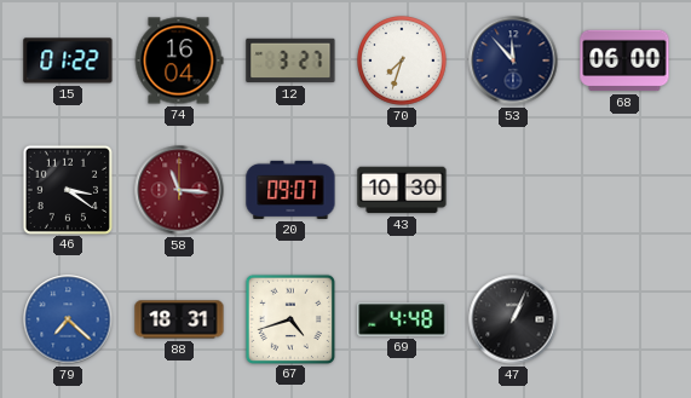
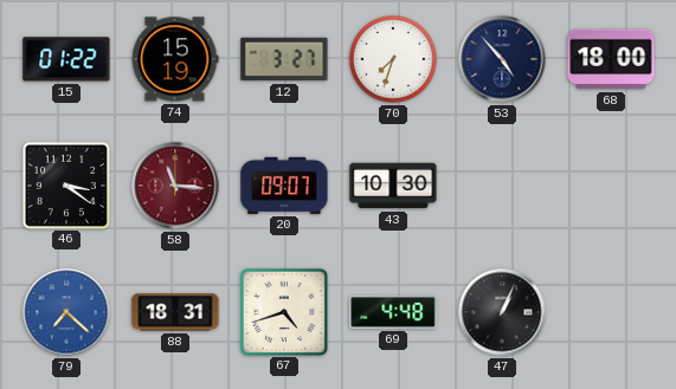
74: 16:04 -> 15:19
53: 11:53 -> 4:53
68: 06:00 -> 18:00
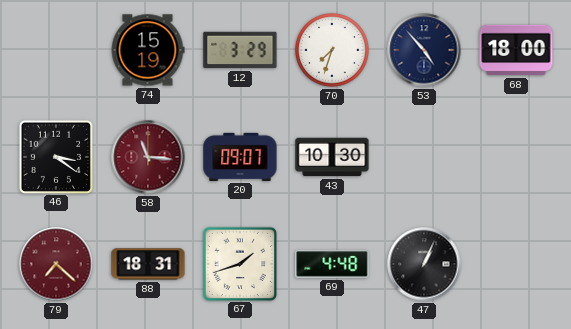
15: 01:22 -> none
12: 3:27 -> 3:29
79 dial: blue -> burgundy
67: 4:42 -> 1:42
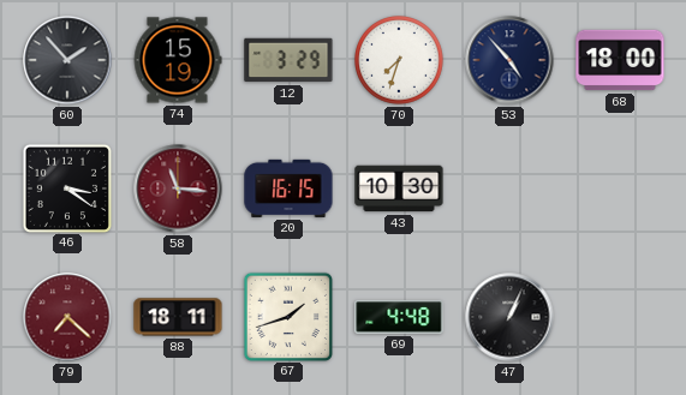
60: none -> 1:53
20: 09:07 -> 16:15
88: 18:31 -> 18:11
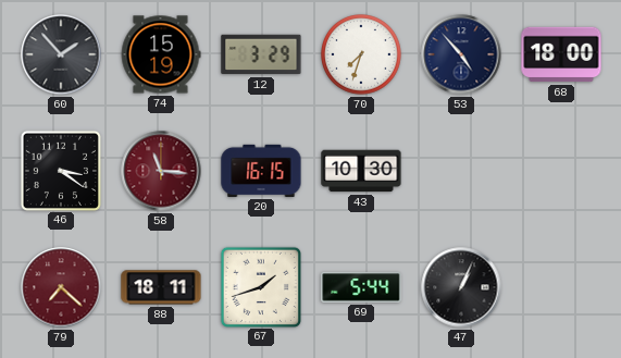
69: 4:48 -> 5:44
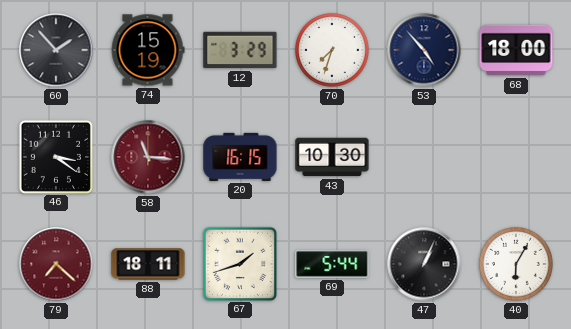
40: none -> 6:05
